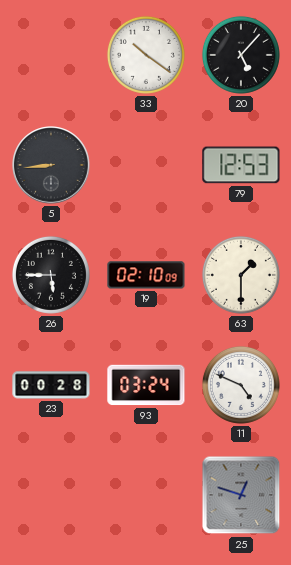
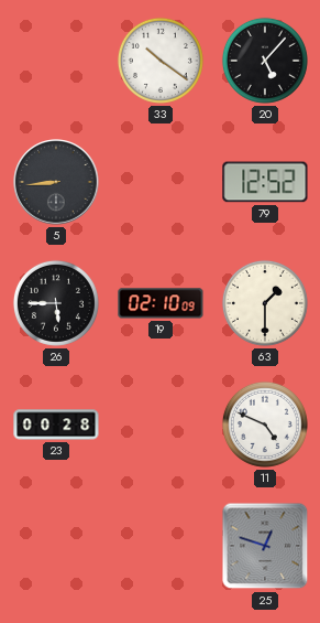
79: 12:53 -> 12:52
93: 03:24 -> none
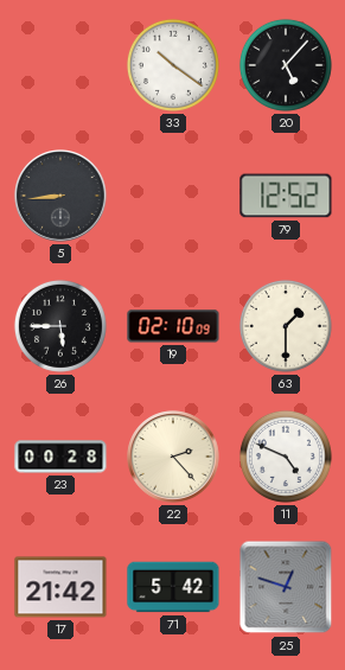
22: none -> 2:23
17: none -> 21:42
71: none -> 5:42
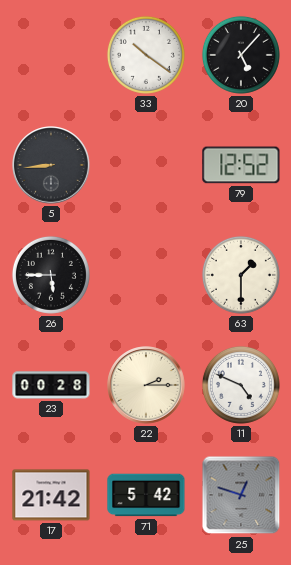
19: 02:10 -> none
22: 2:23 -> 2:15
